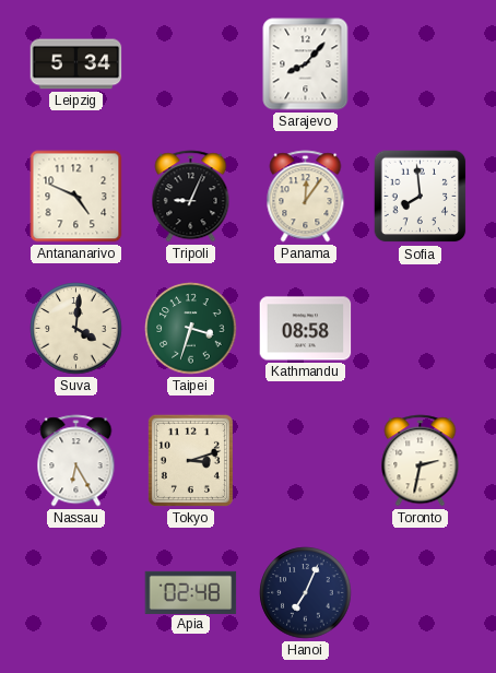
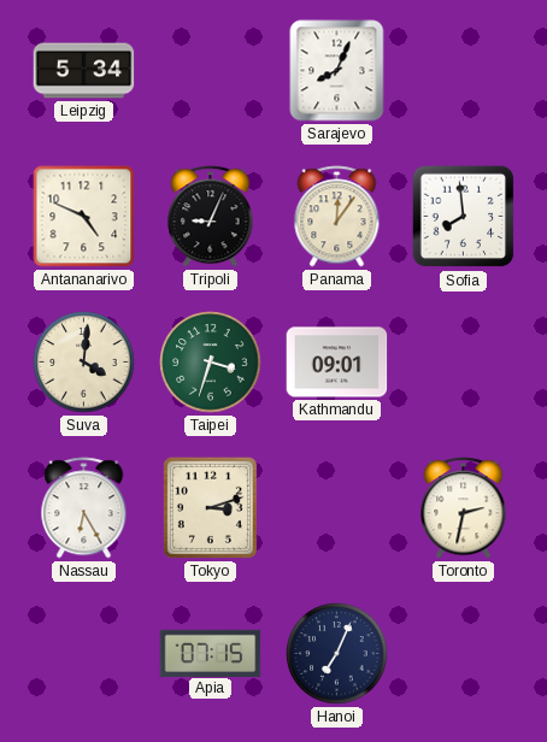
Sarajevo: 8:07 -> 8:04
Kathmandu: 08:58 -> 09:01
Apia: 02:48 -> 07:15
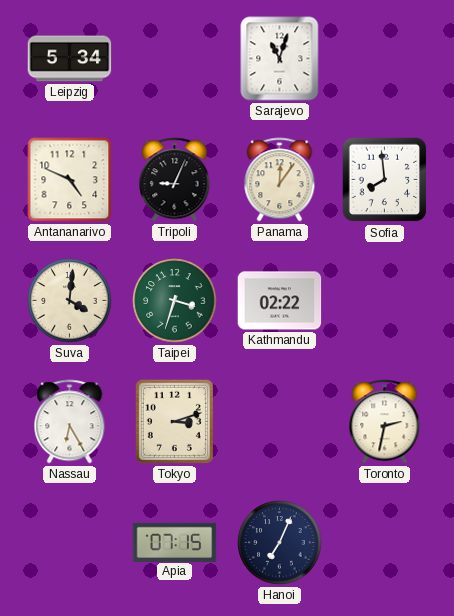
Sarajevo: 8:04 -> 11:03
Kathmandu: 09:01 -> 02:22
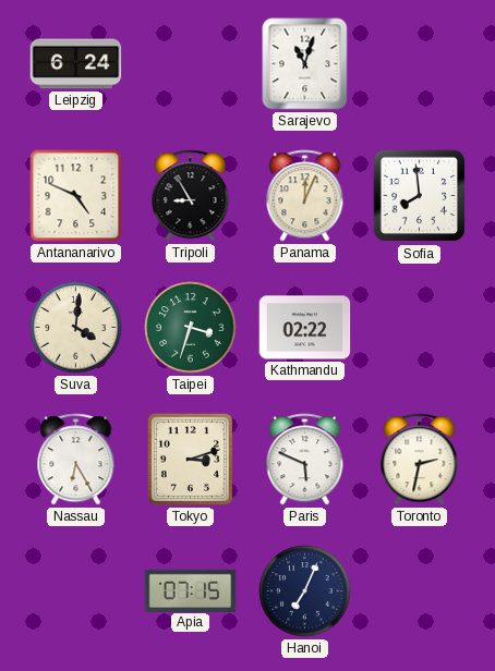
Leipzig: 5:34 -> 6:24
Tripoli: 9:04 -> 8:55
Panama: 12:06 -> 12:04
Paris: none -> 5:49
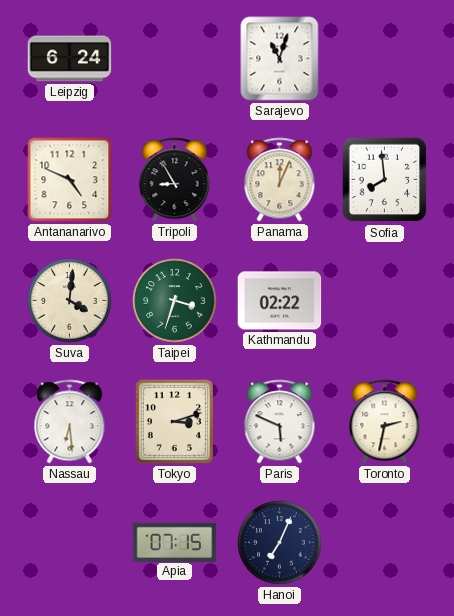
Nassau: 6:25 -> 6:29
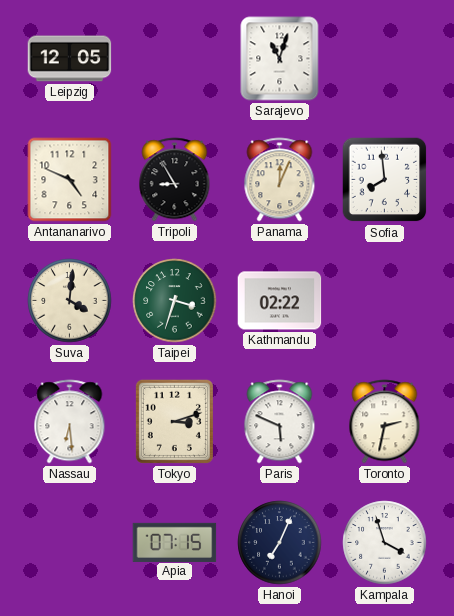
Leipzig: 6:24 -> 12:05
Kampala: none -> 3:57
